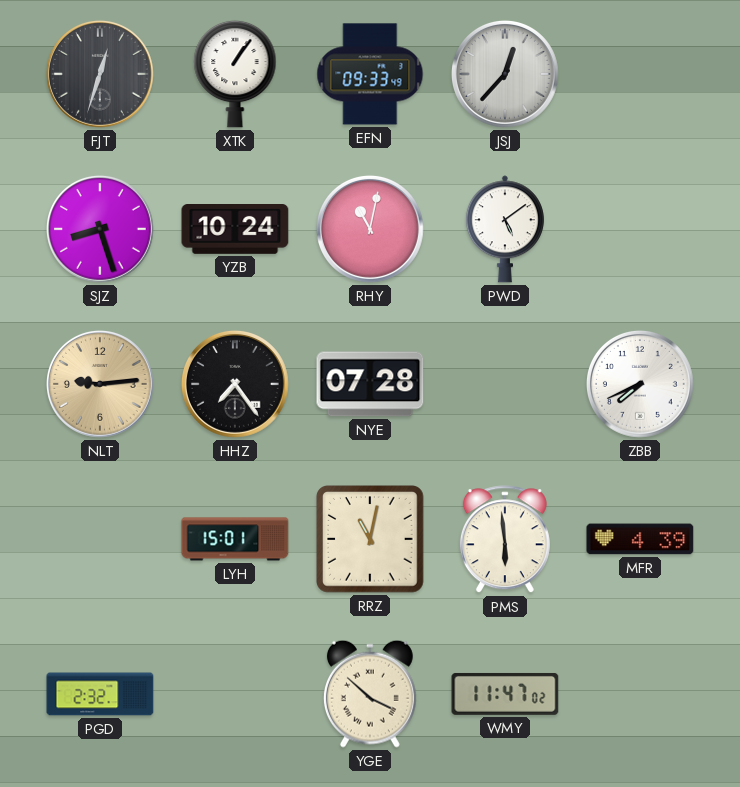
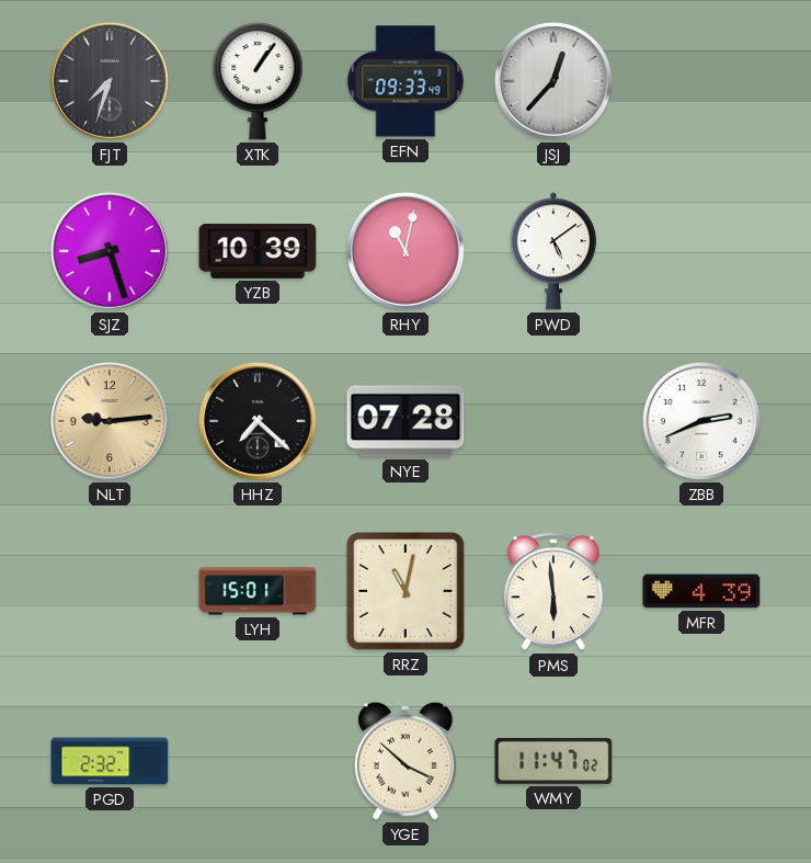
FJT: 12:33 -> 7:33
YZB: 10:24 -> 10:39
HHZ: 7:24 -> 7:22
ZBB: 7:41 -> 2:41
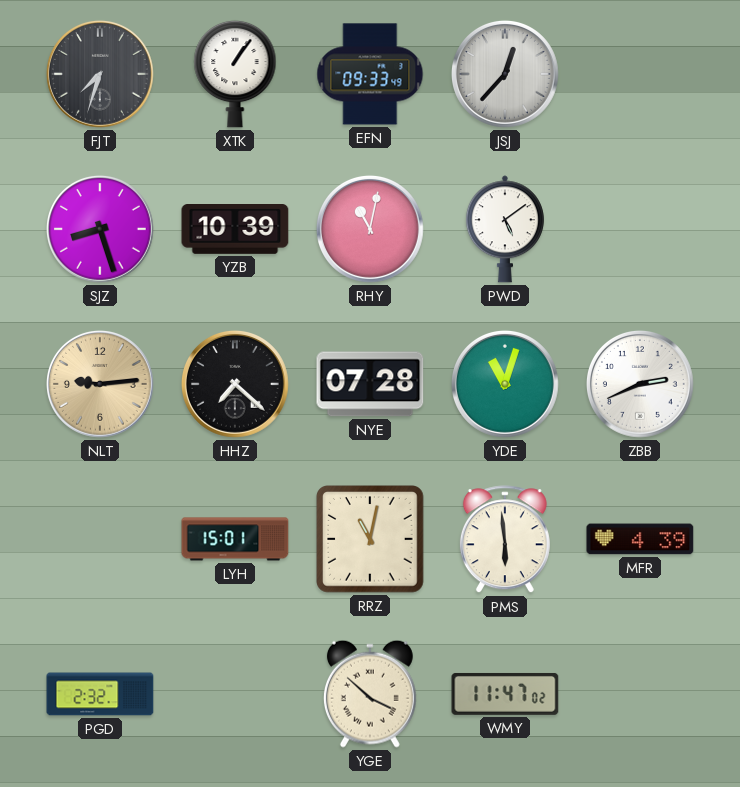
YDE: none -> 11:03
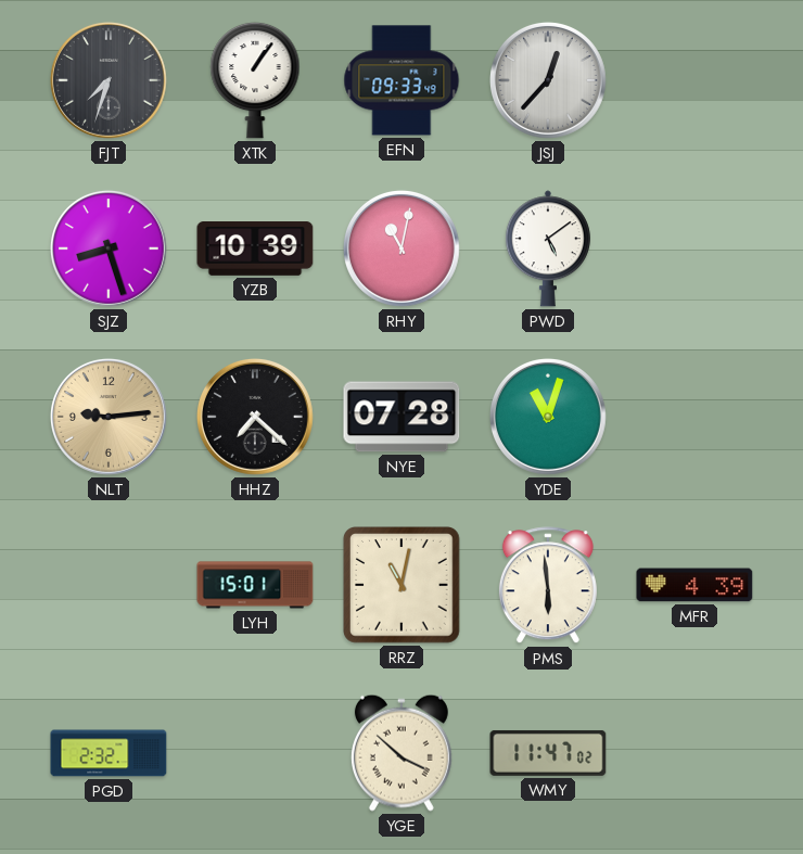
ZBB: 2:41 -> none
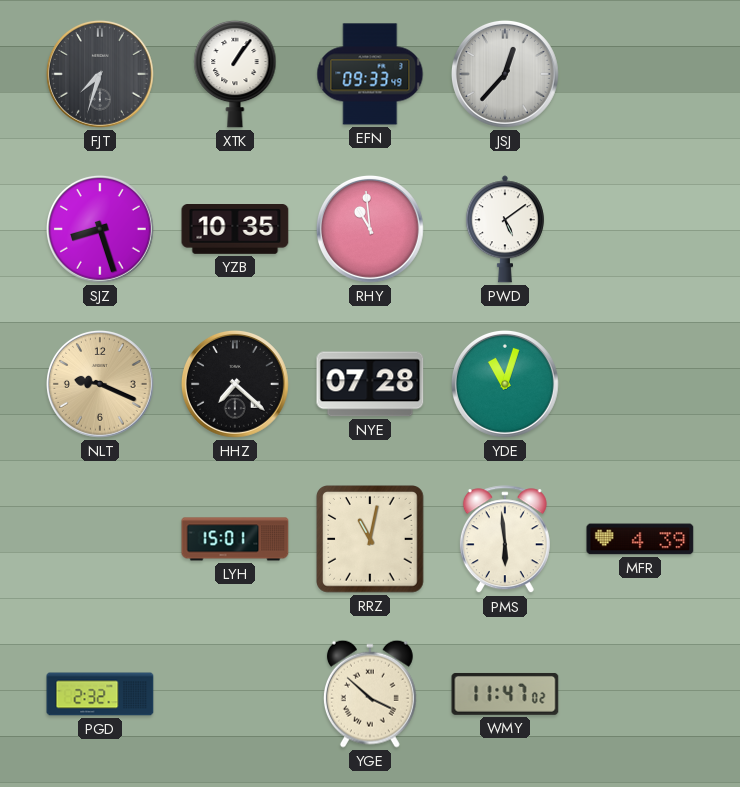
YZB: 10:39 -> 10:35
RHY: 11:02 -> 10:59
NLT: 9:14 -> 9:19
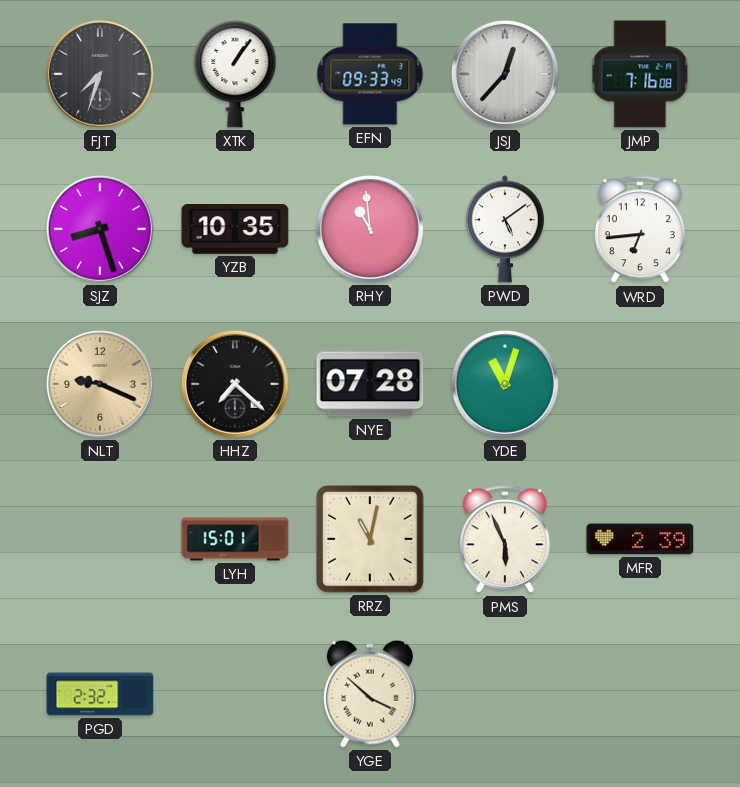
JMP: none -> 7:16
WRD: none -> 6:44
PMS: 5:59 -> 5:56
MFR: 4:39 -> 2:39
WMY: 11:47 -> none
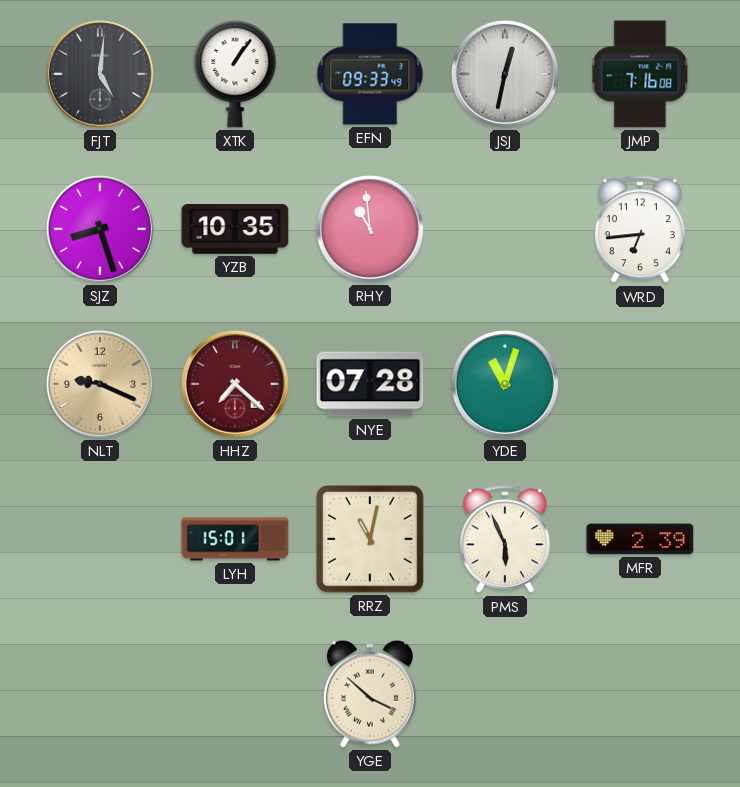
FJT: 7:33 -> 5:01
JSJ: 12:37 -> 12:32
PWD: 5:09 -> none
HHZ dial: black -> burgundy
PGD: 2:32 -> none
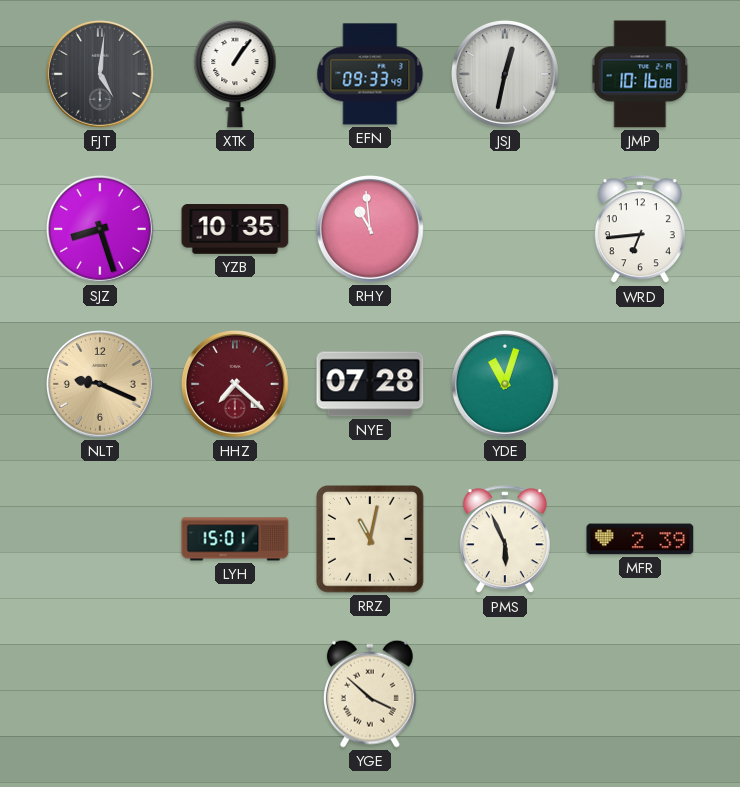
JMP: 7:16 -> 10:16
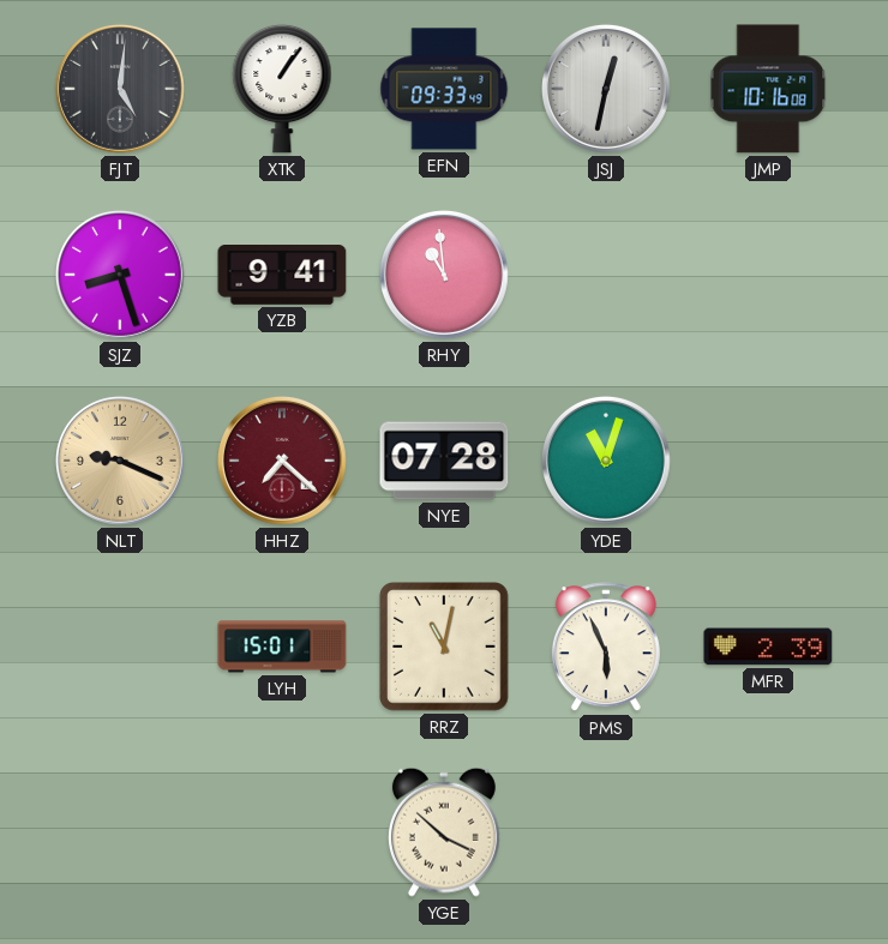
YZB: 10:35 -> 9:41
WRD: 6:44 -> none
